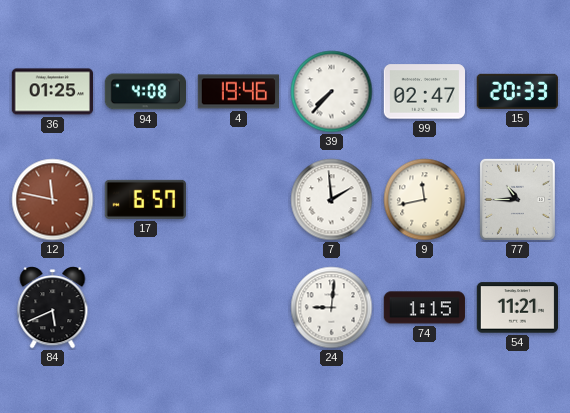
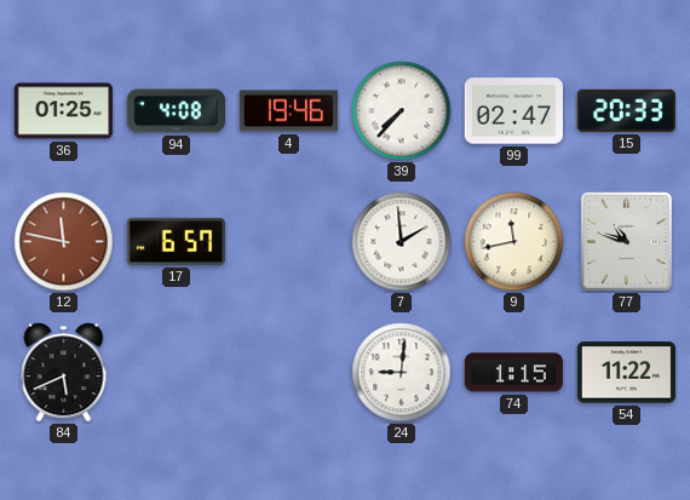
77: 10:45 -> 10:48
54: 11:21 -> 11:22
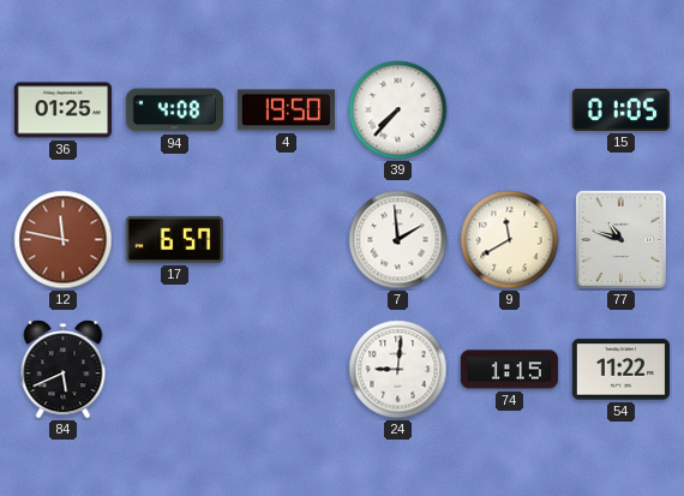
4: 19:46 -> 19:50
99: 02:47 -> none
15: 20:33 -> 01:05
9: 11:43 -> 11:40
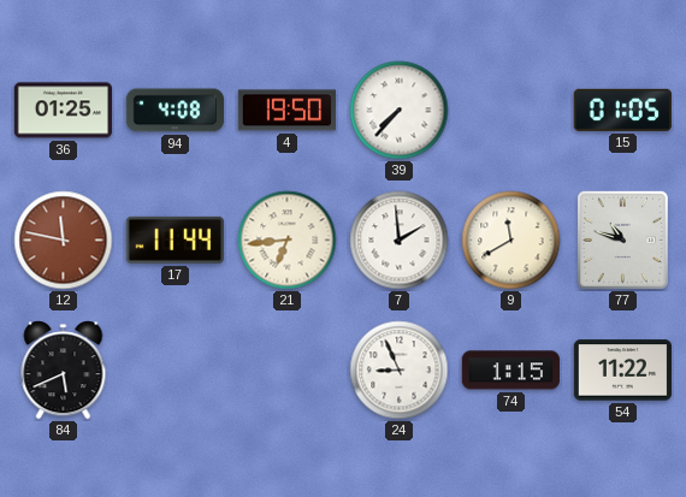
17: 6:57 -> 11:44
21: none -> 6:44
24: 9:01 -> 8:56
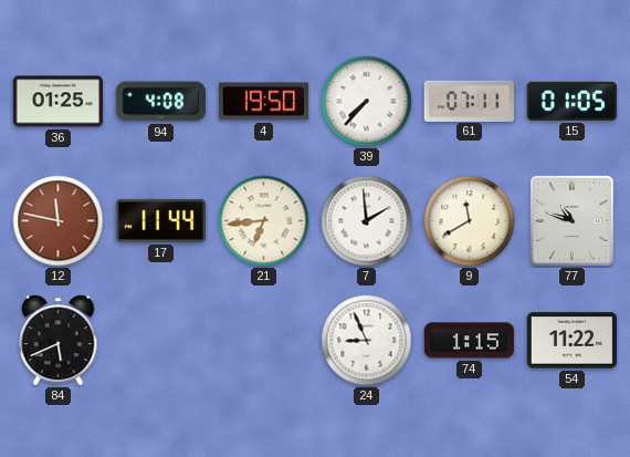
61: none -> 07:11
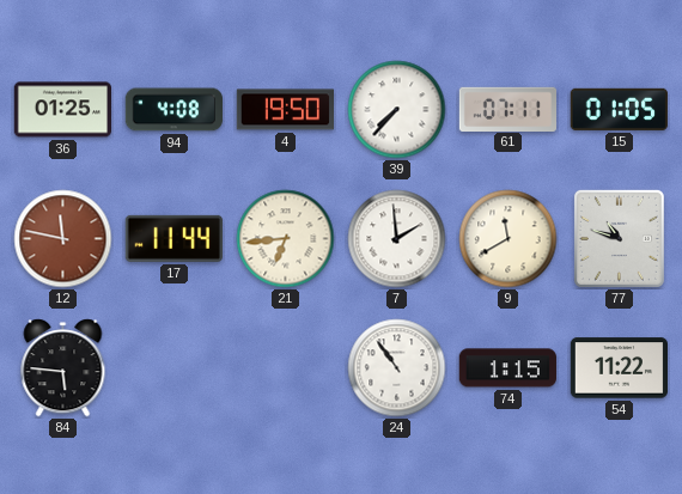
84: 5:41 -> 5:46
24: 8:56 -> 10:54
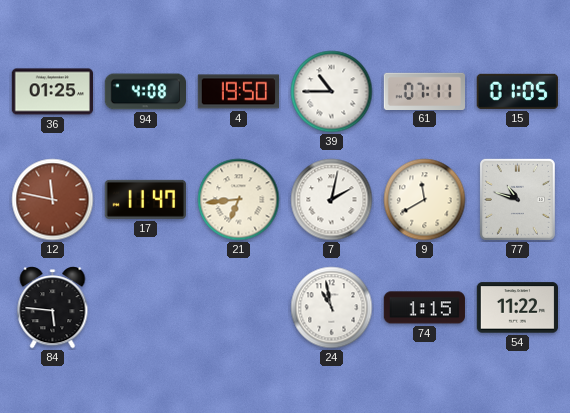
39: 7:37 -> 10:45
17: 11:44 -> 11:47
7: 1:59 -> 2:02
24: 10:54 -> 10:58
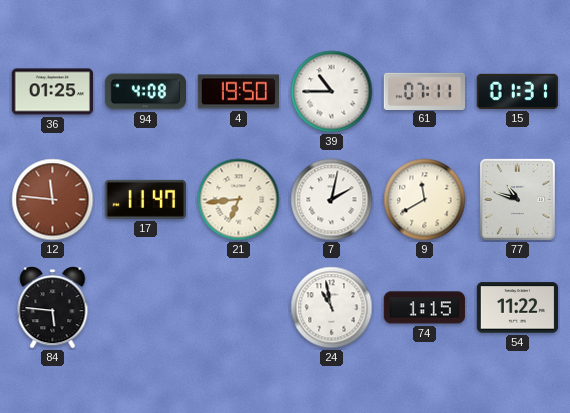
15: 01:05 -> 01:31
12: 11:47 -> 11:46
